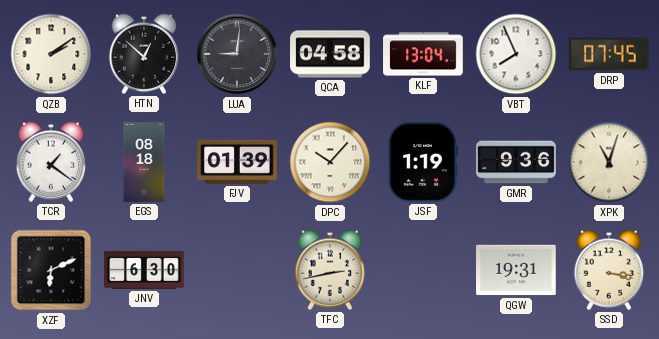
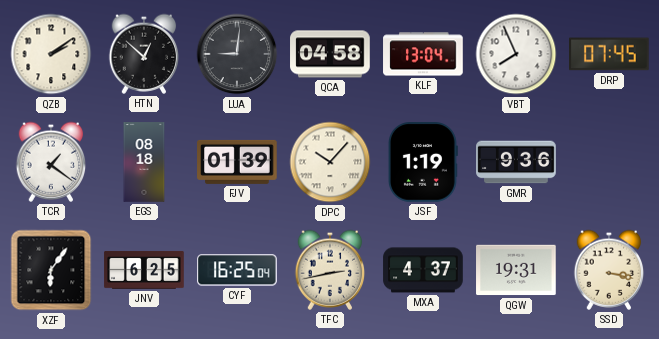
XPK: 11:03 -> none
XZF: 6:11 -> 6:06
JNV: 6:30 -> 6:25
CYF: none -> 16:25
MXA: none -> 4:37
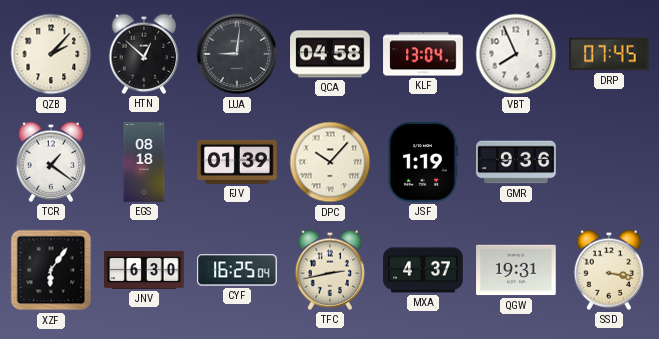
QZB: 2:09 -> 2:07
JNV: 6:25 -> 6:30
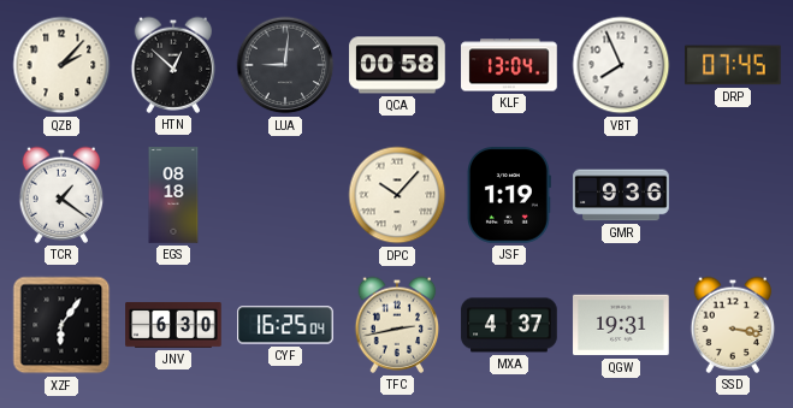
QCA: 04:58 -> 00:58
FJV: 01:39 -> none
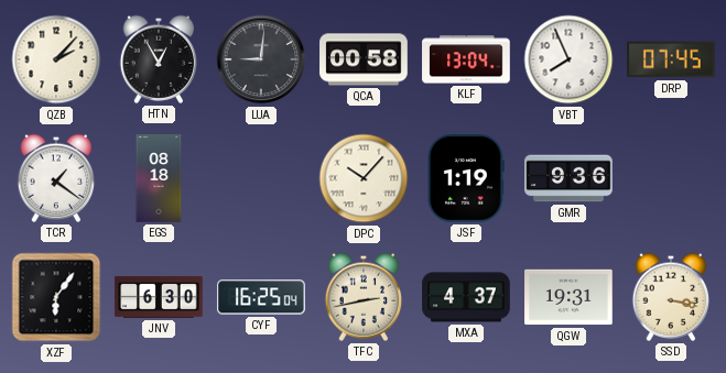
HTN: 12:52 -> 12:55
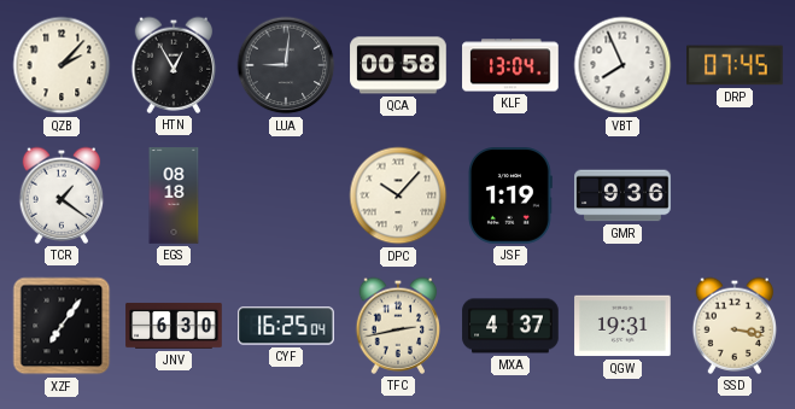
XZF: 6:06 -> 7:06
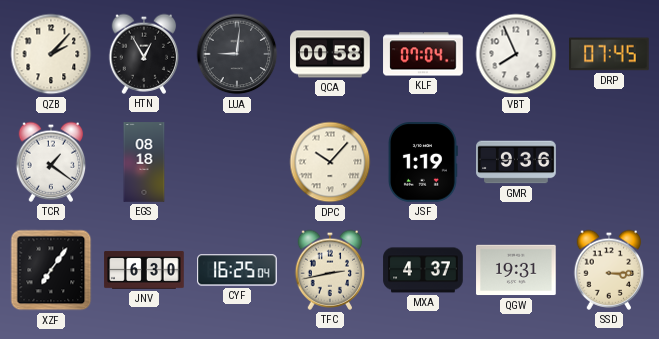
KLF: 13:04 -> 07:04
SSD: 3:17 -> 3:15
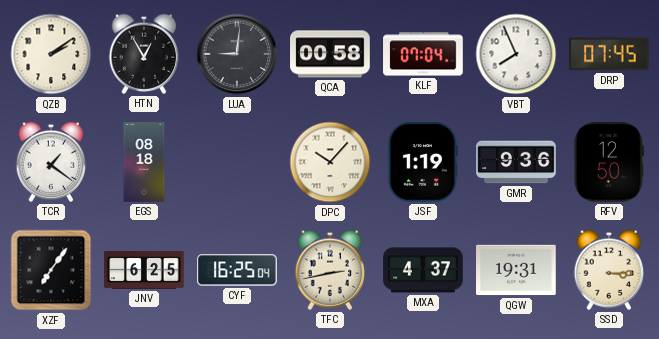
QZB: 2:07 -> 2:09
RFV: none -> 12:50
JNV: 6:30 -> 6:25
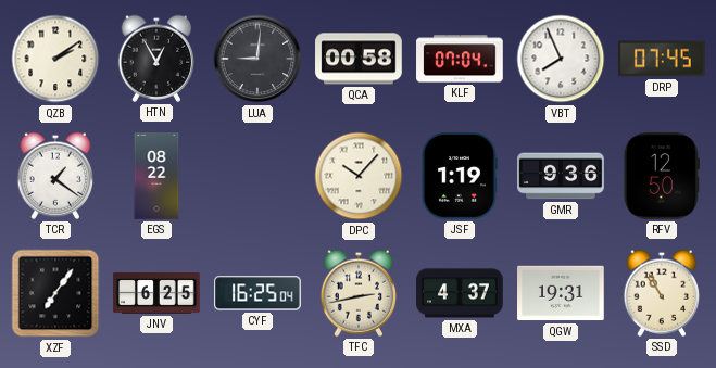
EGS: 08:18 -> 08:22
SSD: 3:15 -> 10:55
